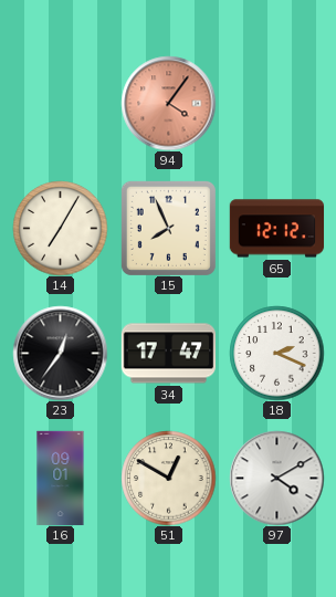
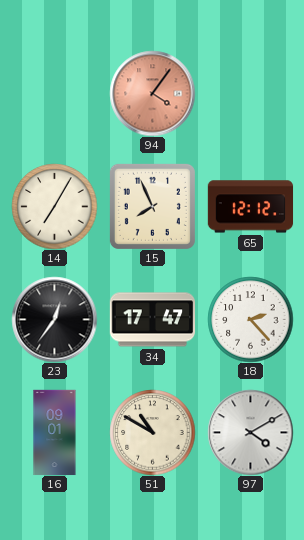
18: 2:19 -> 2:23
51: 12:50 -> 10:50
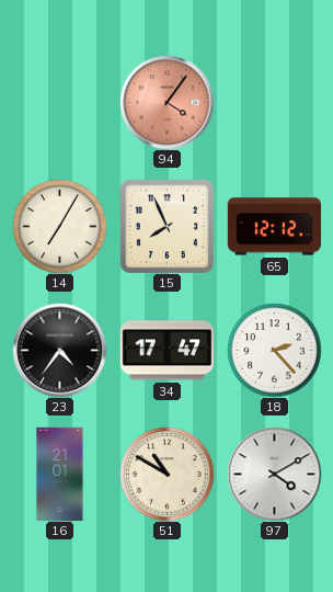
23: 12:36 -> 4:36
16: 09:01 -> 21:01
